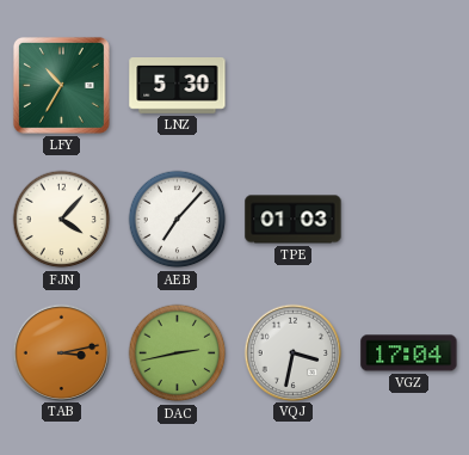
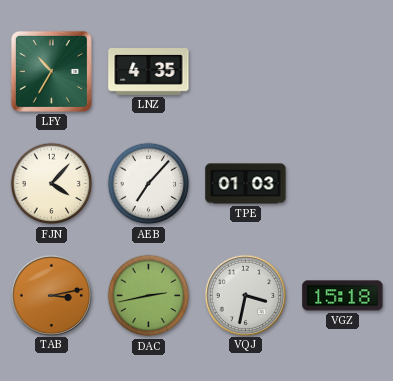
LNZ: 5:30 -> 4:35
VGZ: 17:04 -> 15:18
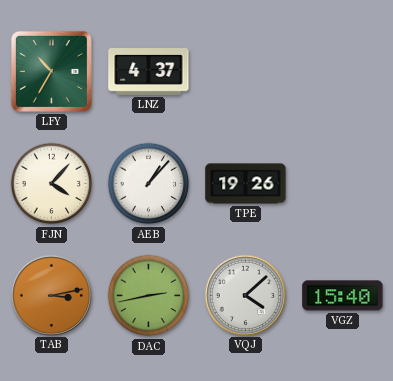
LNZ: 4:35 -> 4:37
AEB: 7:07 -> 1:07
TPE: 01:03 -> 19:26
VQJ: 3:32 -> 4:08
VGZ: 15:18 -> 15:40
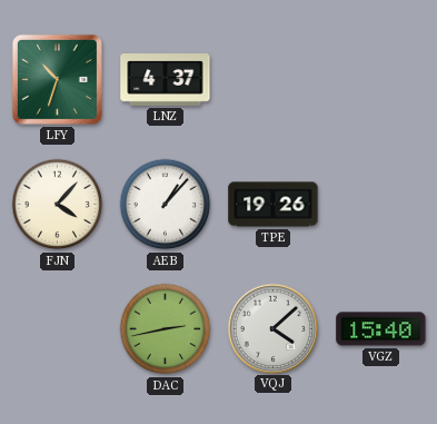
LFY: 10:35 -> 10:33
TAB: 3:13 -> none
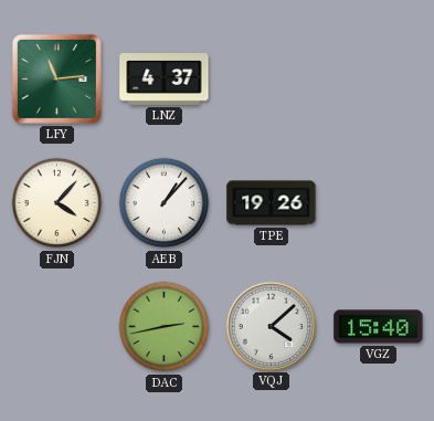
LFY: 10:33 -> 11:14
